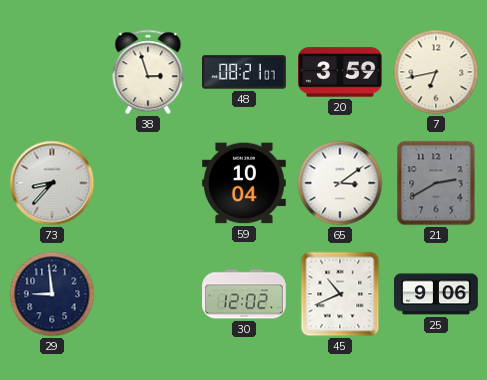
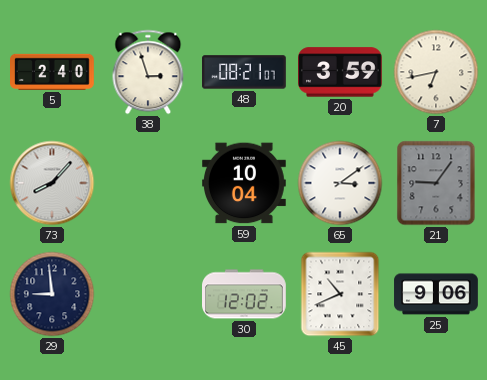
5: none -> 2:40
73: 8:37 -> 8:07
21: 2:40 -> 9:06
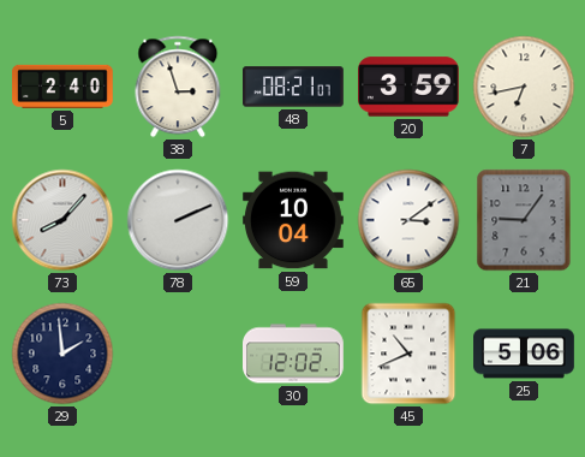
78: none -> 2:11
29: 8:59 -> 1:59
25: 9:06 -> 5:06
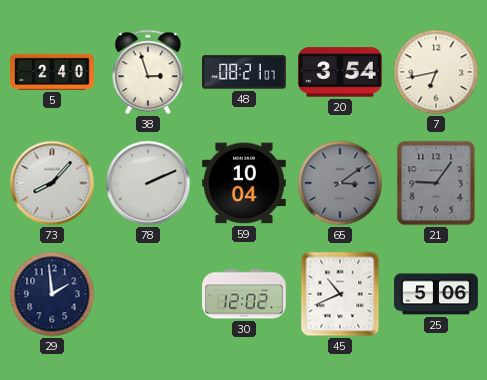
20: 3:59 -> 3:54
65 dial: white -> grey
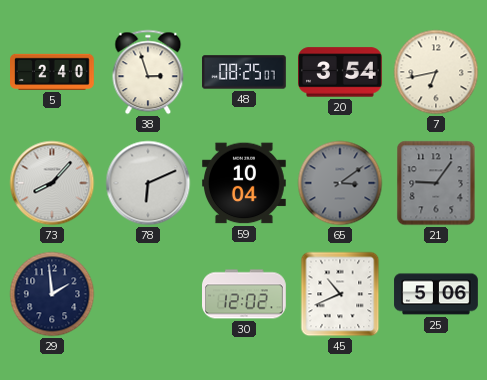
48: 08:21 -> 08:25
78: 2:11 -> 6:11
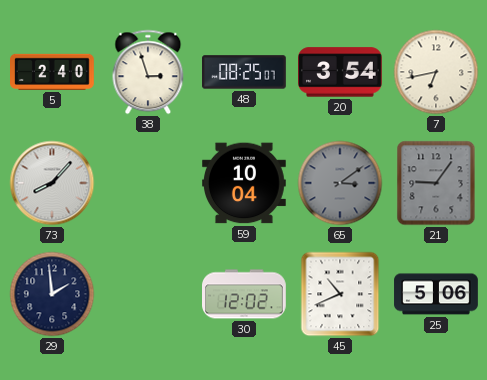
78: 6:11 -> none
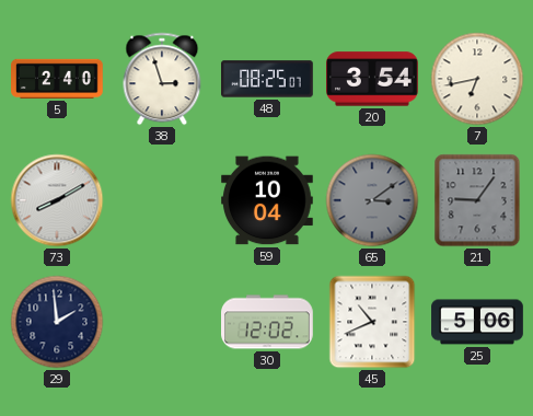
73: 8:07 -> 8:10
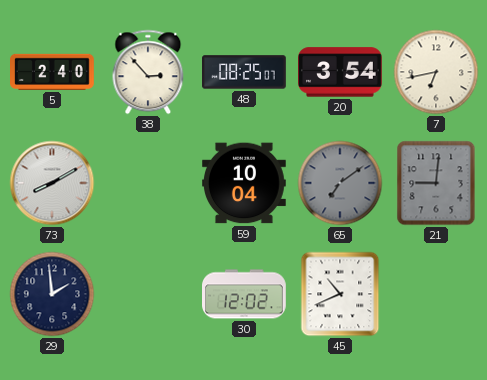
38: 2:57 -> 2:53
65: 3:09 -> 7:09
21: 9:06 -> 9:01
25: 5:06 -> none
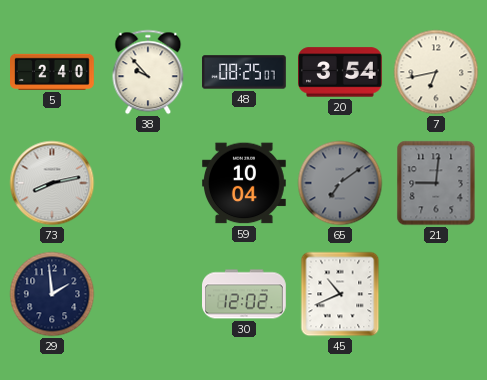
38: 2:53 -> 9:53
73: 8:10 -> 8:13
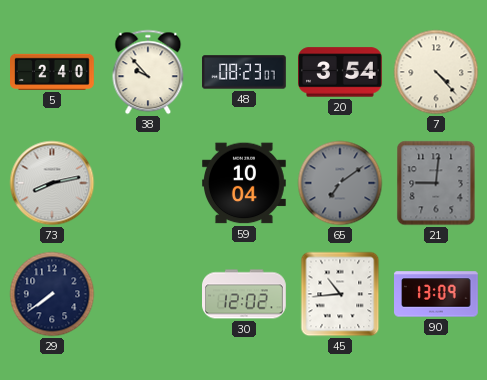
48: 08:25 -> 08:23
7: 6:43 -> 4:23
29: 1:59 -> 7:39
45: 10:41 -> 10:44
90: none -> 13:09
